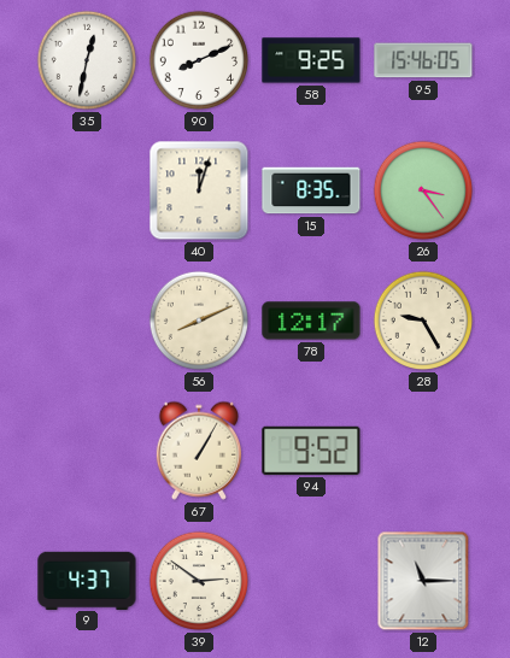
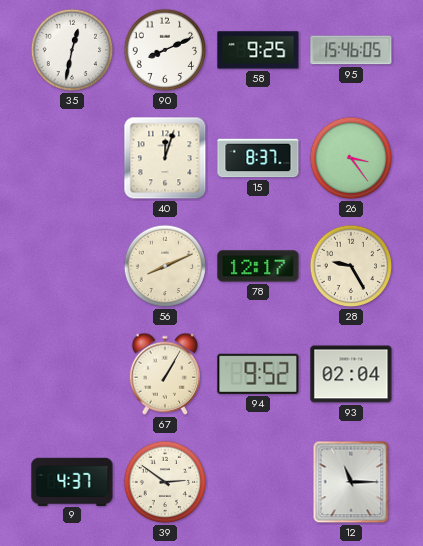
15: 8:35 -> 8:37
93: none -> 02:04
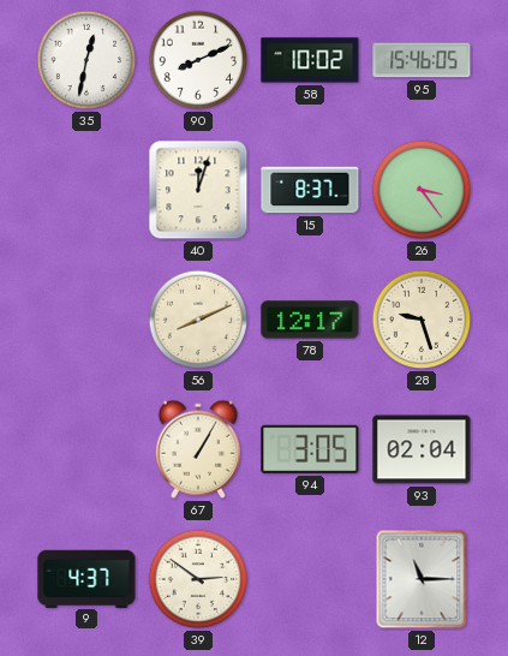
58: 9:25 -> 10:02
28: 9:25 -> 9:27
94: 9:52 -> 3:05
